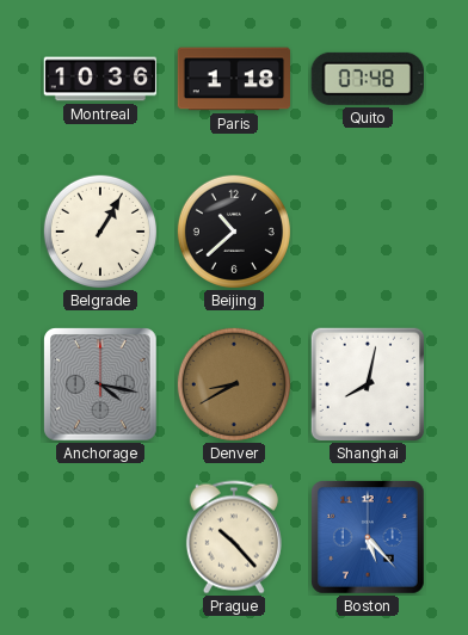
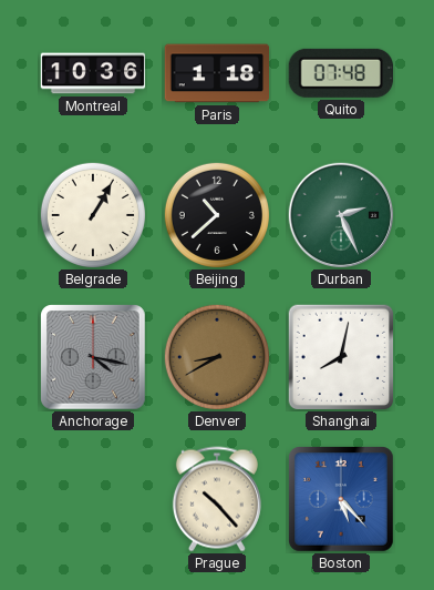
Durban: none -> 2:26
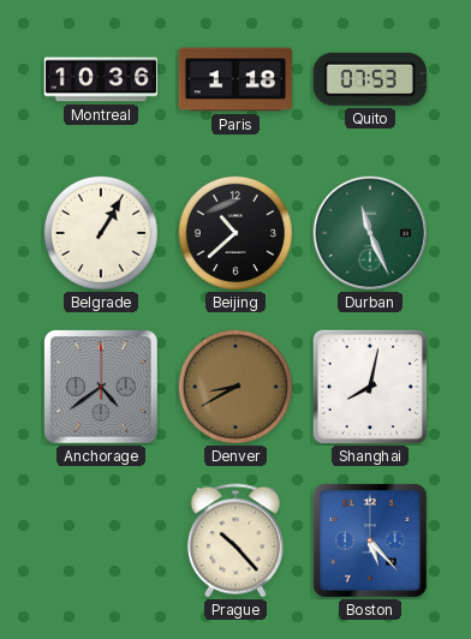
Quito: 07:48 -> 07:53
Durban: 2:26 -> 11:26
Anchorage: 4:17 -> 4:39
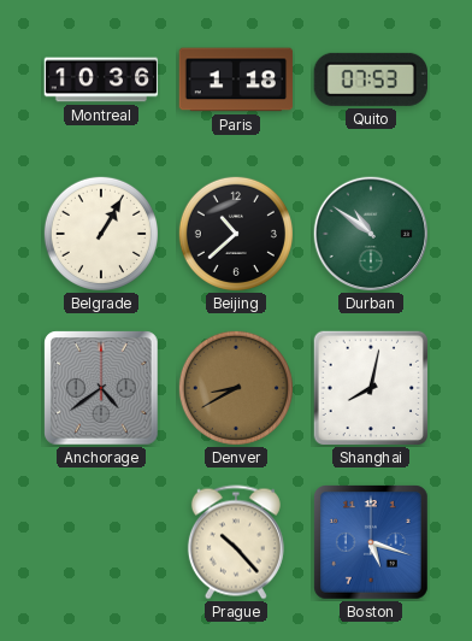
Durban: 11:26 -> 10:51
Boston: 5:23 -> 5:18
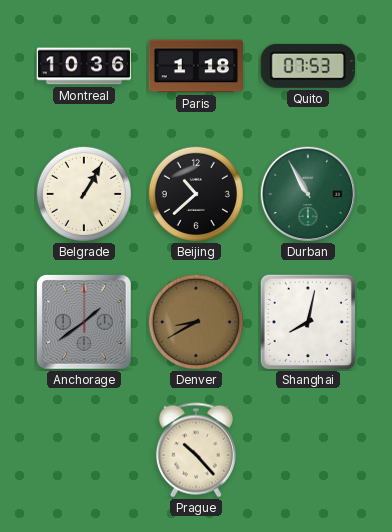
Durban: 10:51 -> 10:55
Anchorage: 4:39 -> 1:39
Boston: 5:18 -> none
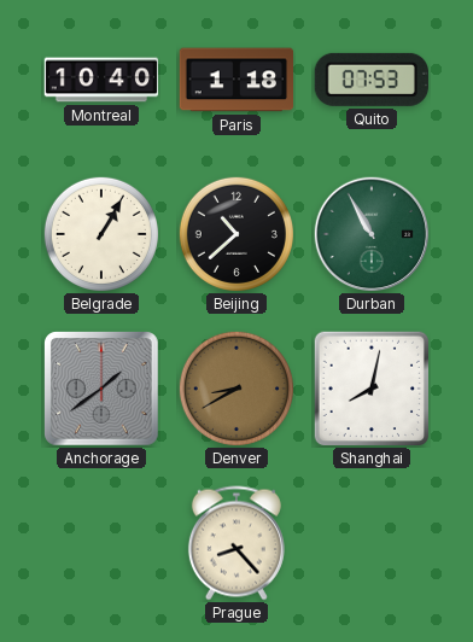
Montreal: 10:36 -> 10:40
Prague: 10:23 -> 8:23
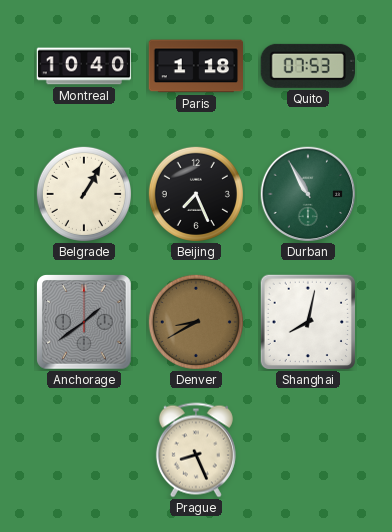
Beijing: 10:38 -> 7:26
Prague: 8:23 -> 8:26
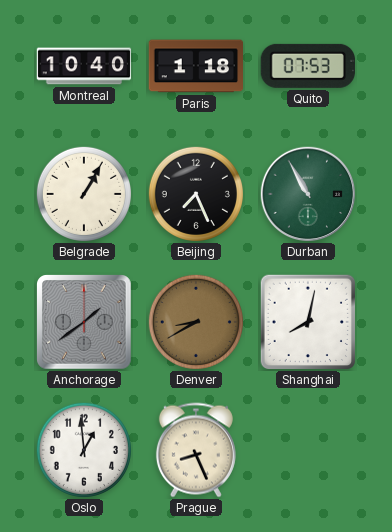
Oslo: none -> 12:59
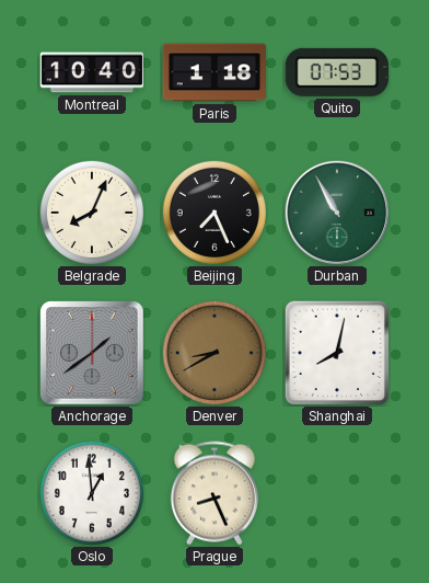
Belgrade: 1:05 -> 8:04
